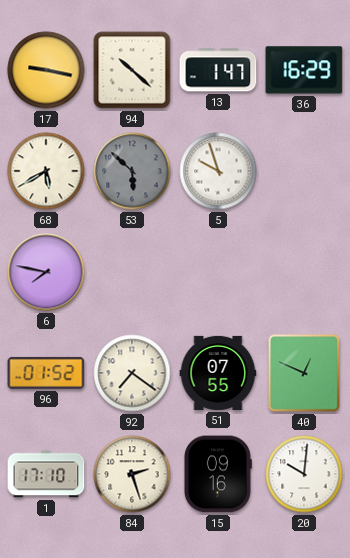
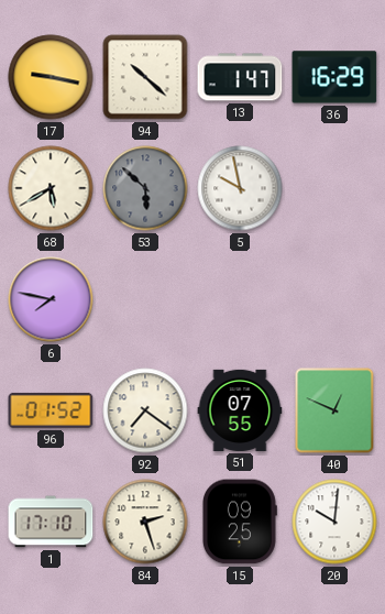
5: 9:57 -> 9:58
15: 09:16 -> 09:25
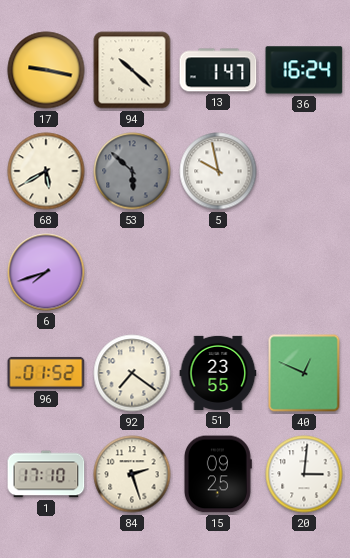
36: 16:29 -> 16:24
6: 7:47 -> 7:42
51: 07:55 -> 23:55
20: 10:01 -> 3:01
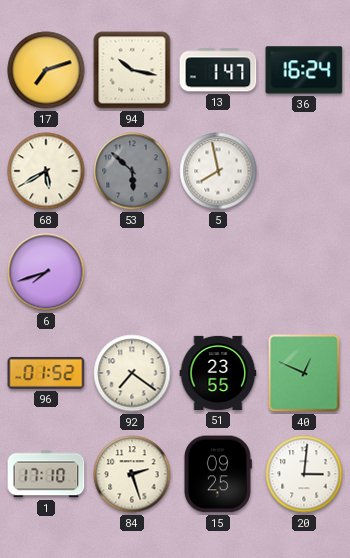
17: 9:17 -> 7:12
94: 10:22 -> 10:17
5: 9:58 -> 7:58
